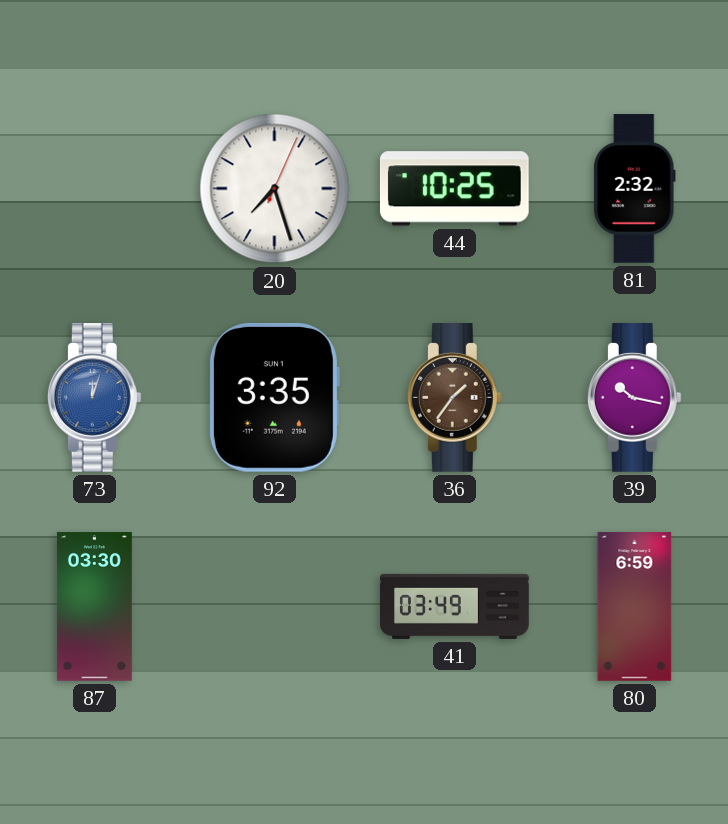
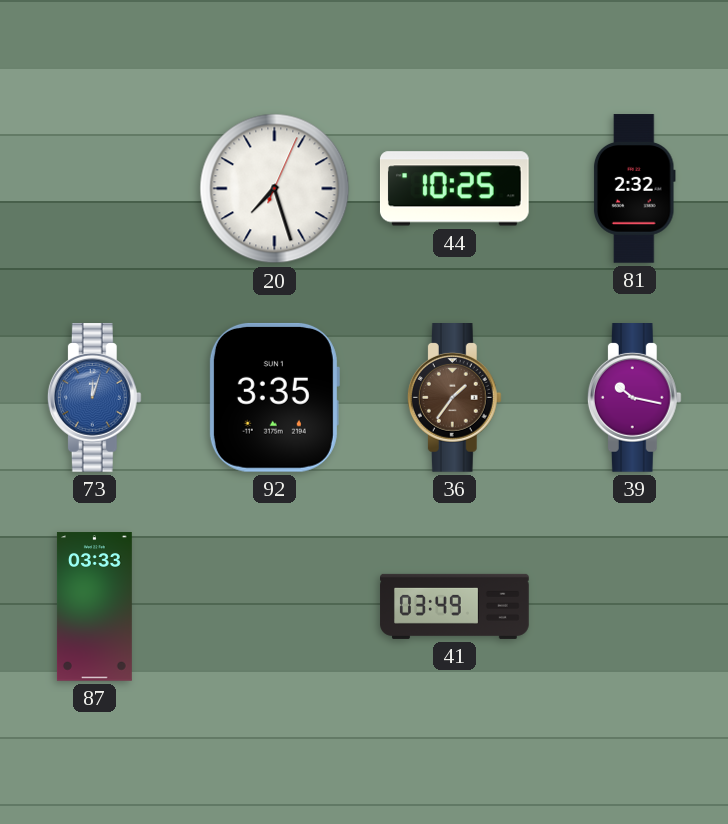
87: 03:30 -> 03:33
80: 6:59 -> none
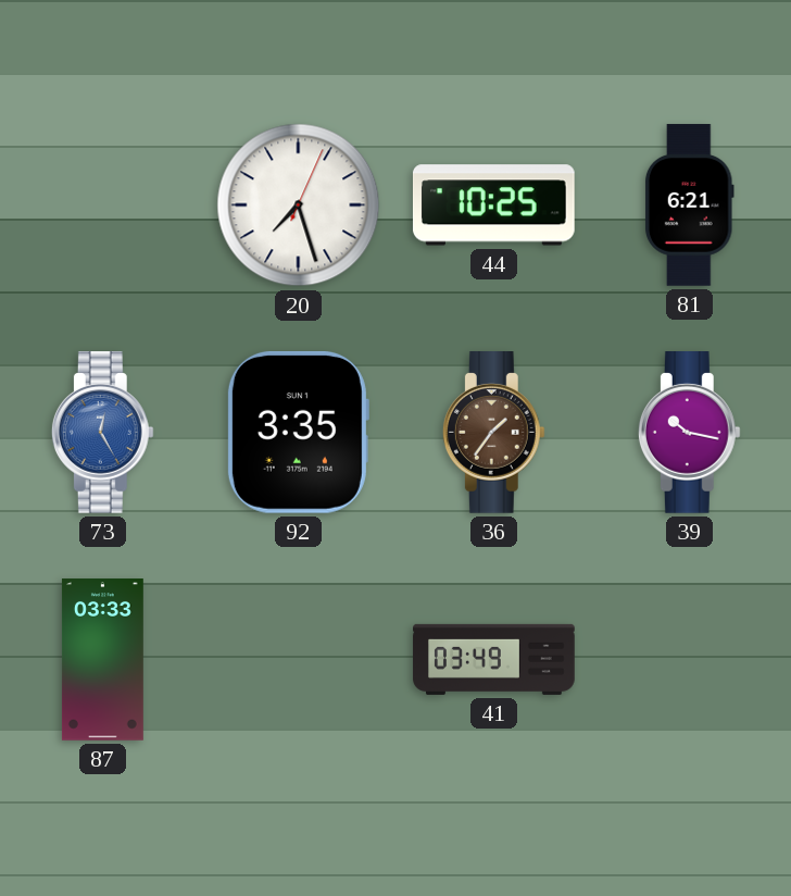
81: 2:32 -> 6:21
73: 12:03 -> 12:25
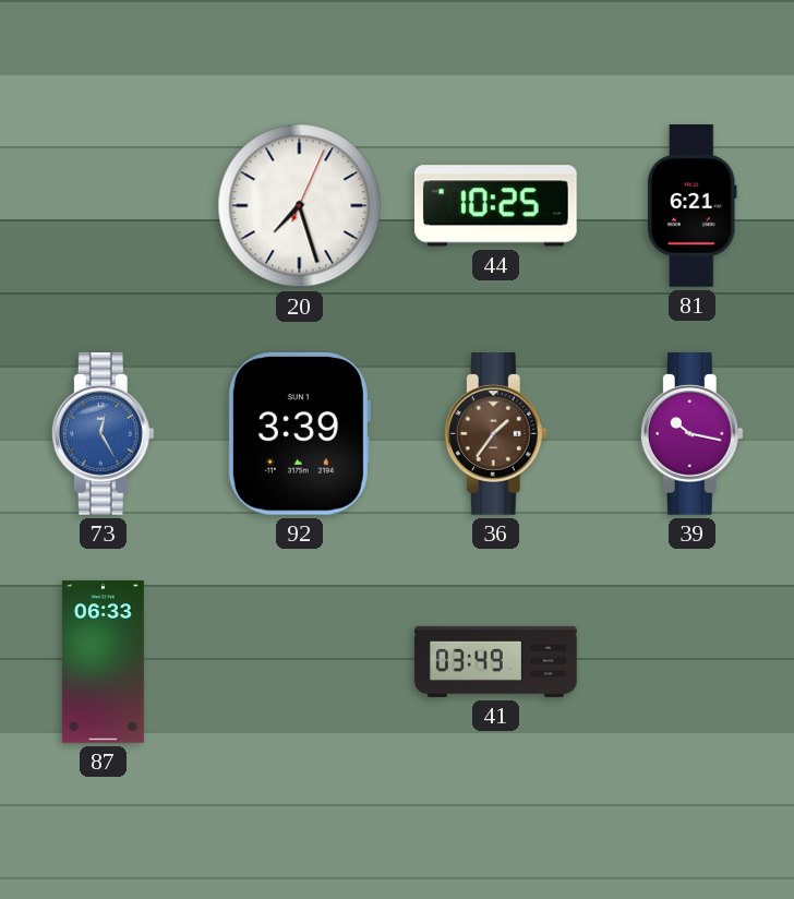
92: 3:35 -> 3:39
87: 03:33 -> 06:33
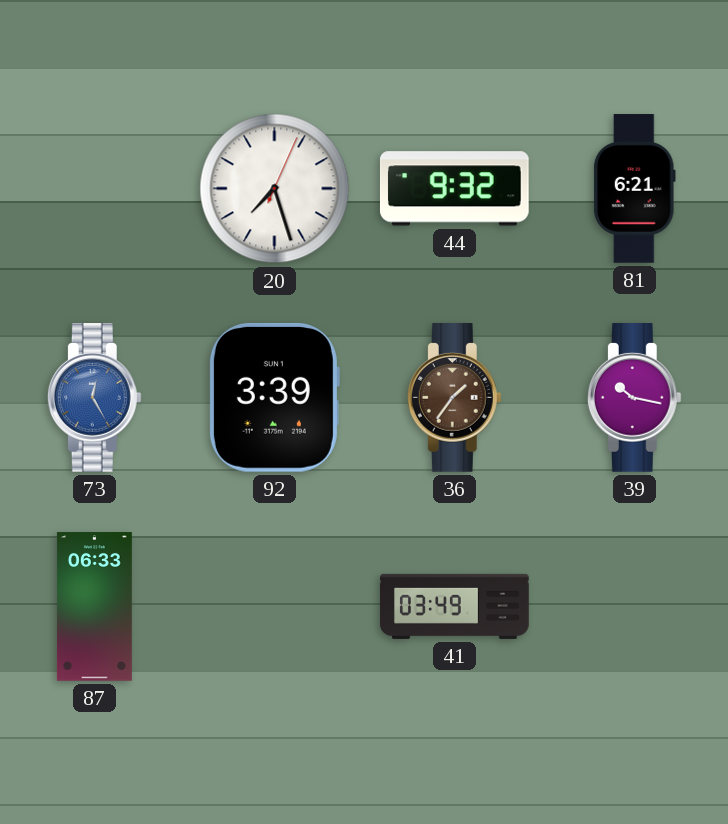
44: 10:25 -> 9:32
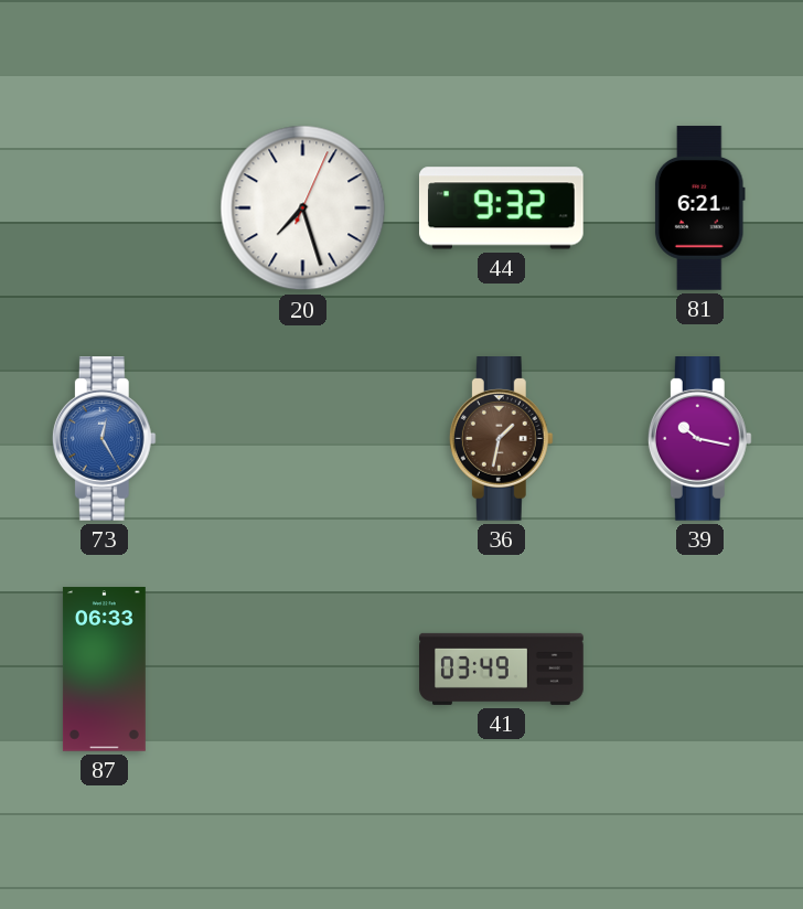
92: 3:39 -> none
36: 1:36 -> 1:32
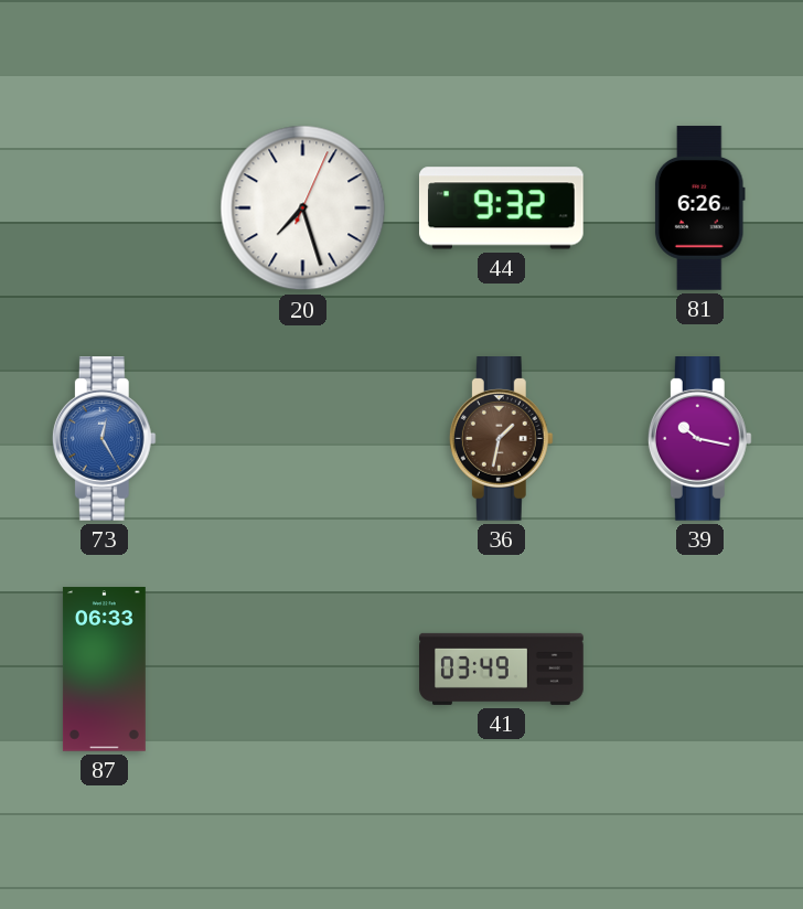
81: 6:21 -> 6:26
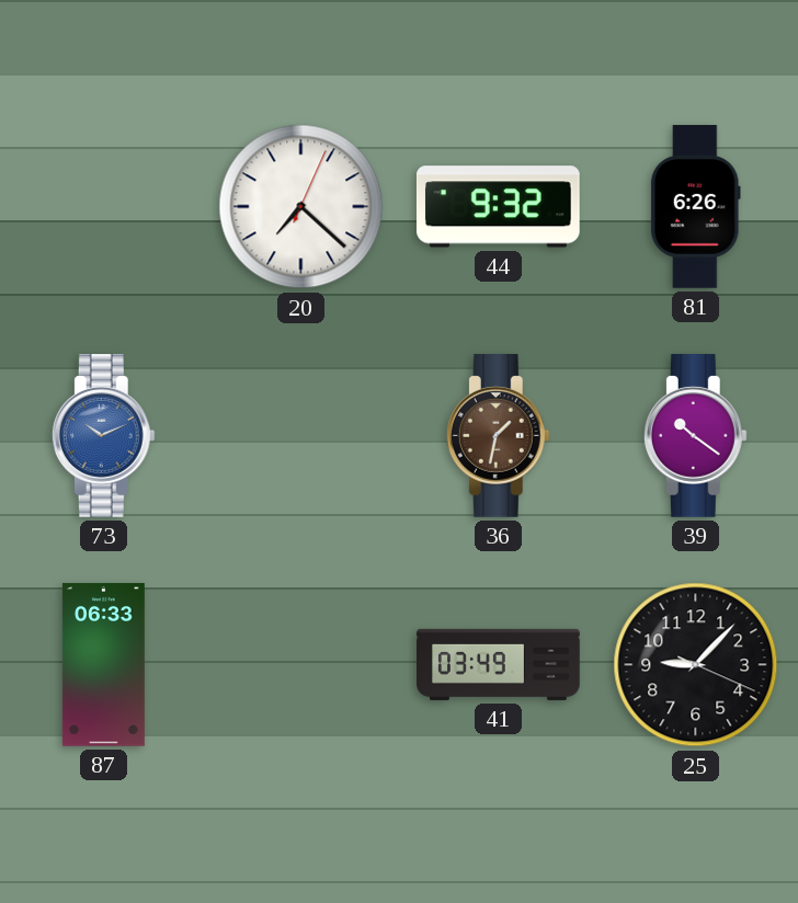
20: 7:27 -> 7:22
73: 12:25 -> 10:11
39: 10:17 -> 10:21
25: none -> 9:07
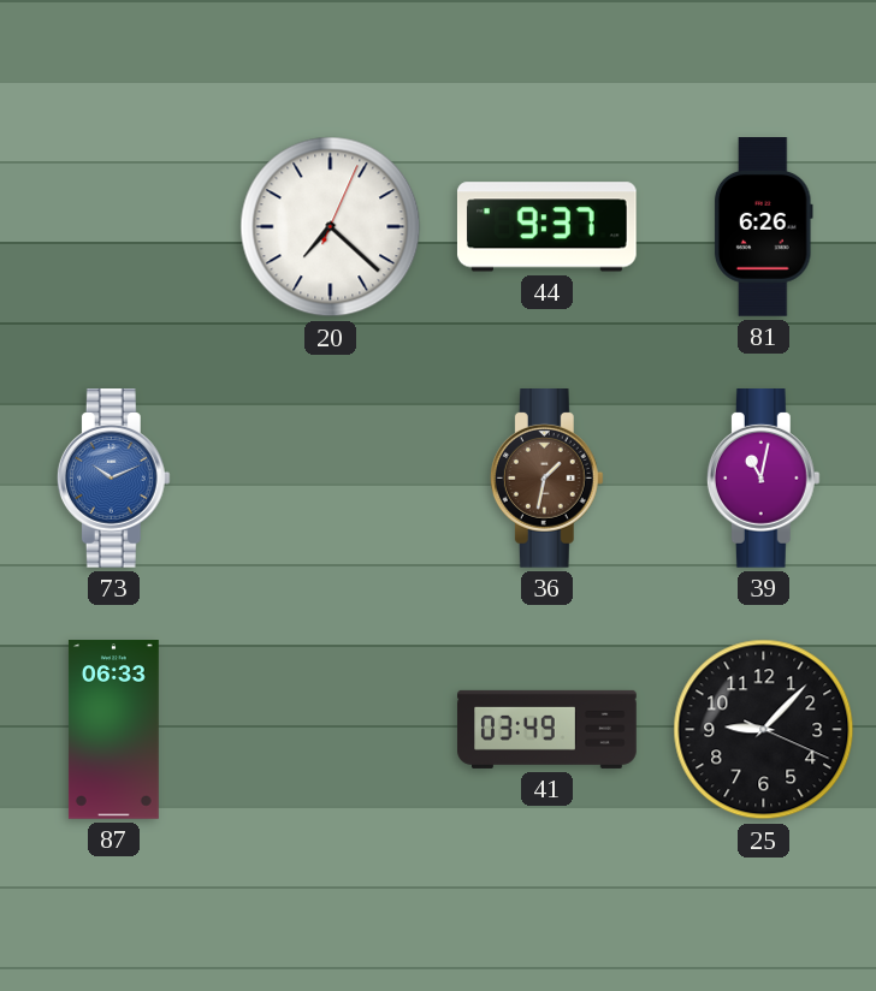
44: 9:32 -> 9:37
39: 10:21 -> 11:02
